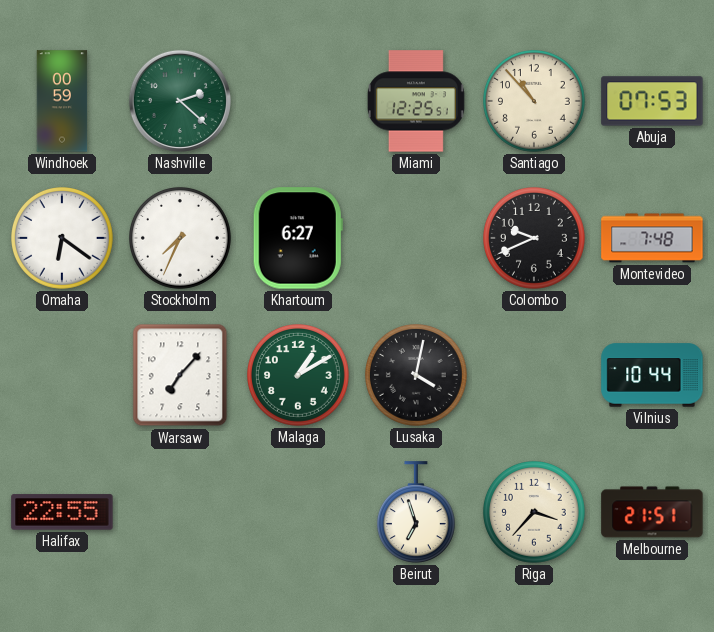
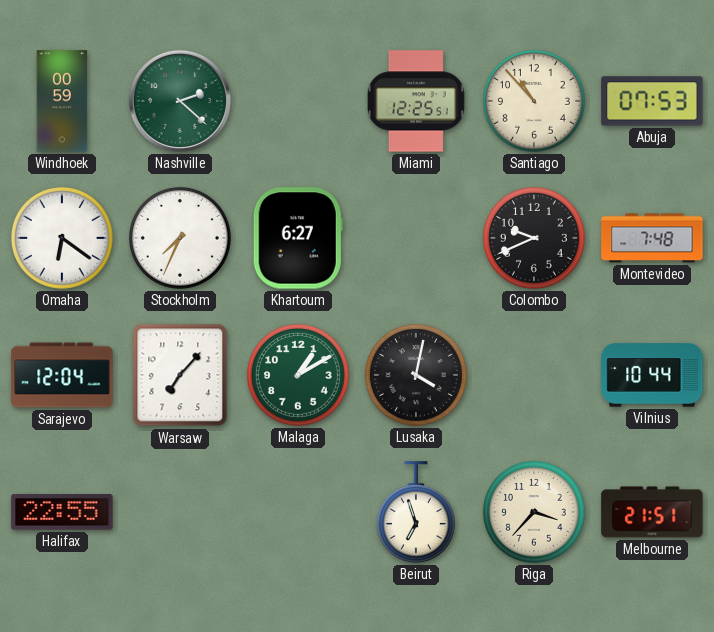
Sarajevo: none -> 12:04
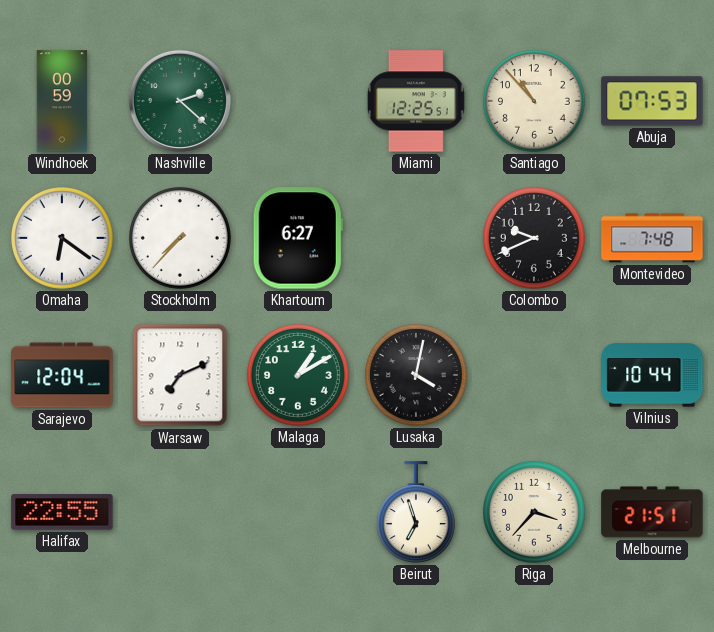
Stockholm: 7:34 -> 7:37
Warsaw: 7:07 -> 7:11
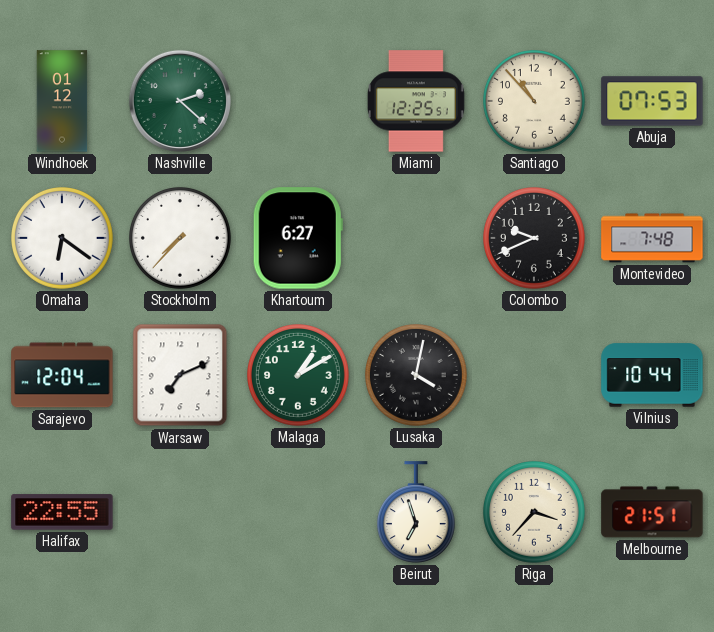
Windhoek: 00:59 -> 01:12
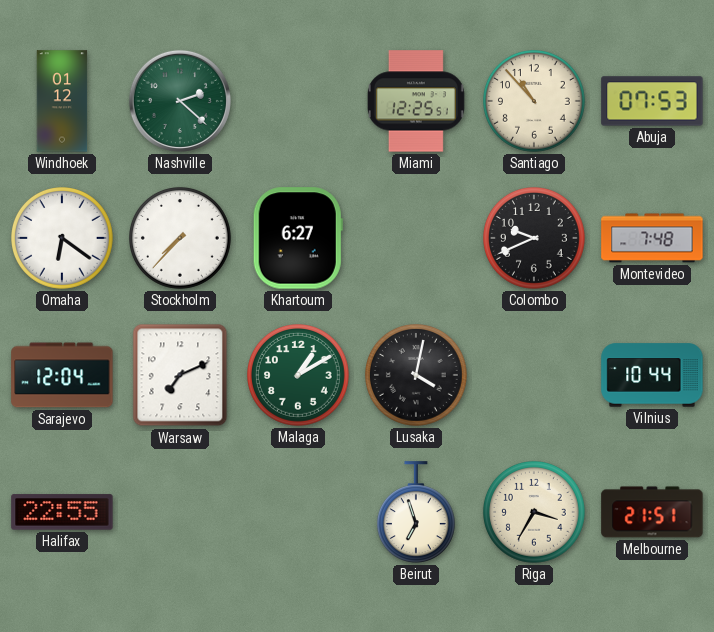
Riga: 3:37 -> 3:35
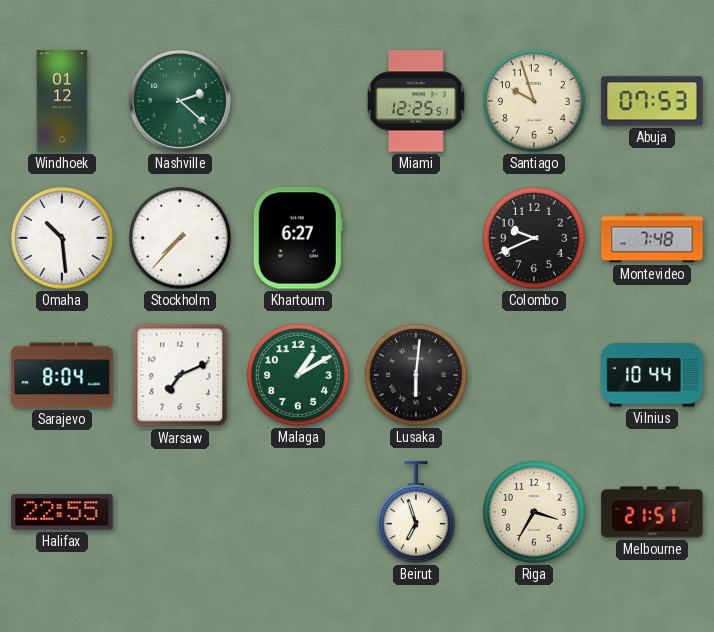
Santiago: 10:53 -> 9:57
Omaha: 6:21 -> 10:29
Sarajevo: 12:04 -> 8:04
Lusaka: 4:02 -> 6:01
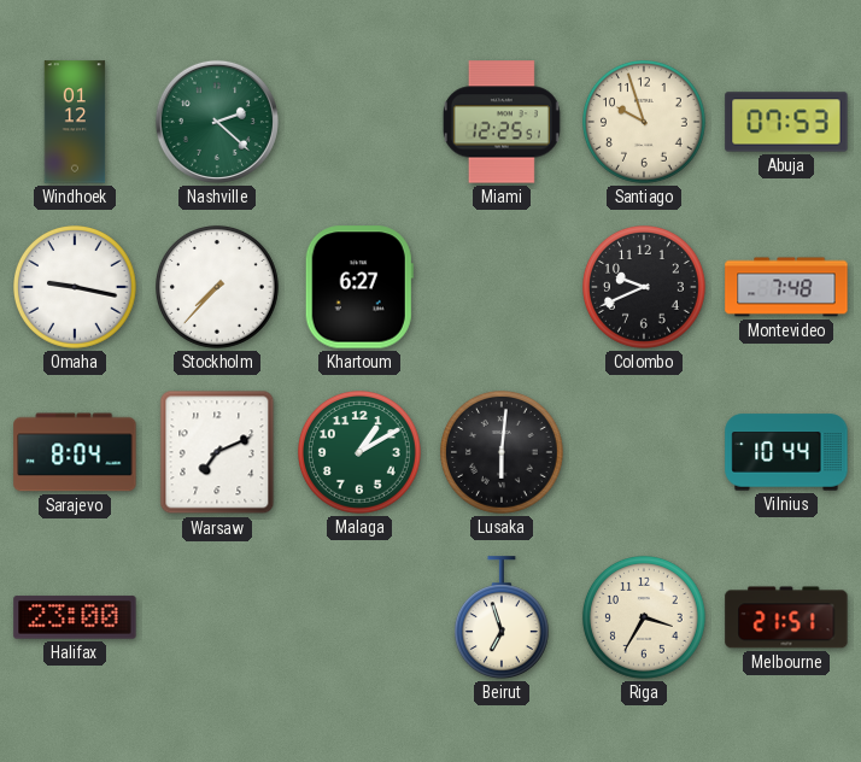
Omaha: 10:29 -> 9:17
Halifax: 22:55 -> 23:00
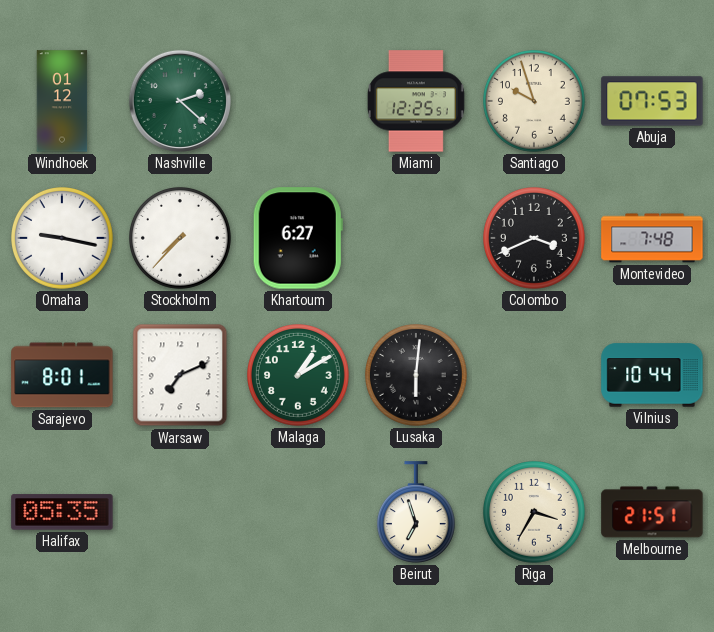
Colombo: 9:41 -> 3:41
Sarajevo: 8:04 -> 8:01
Halifax: 23:00 -> 05:35
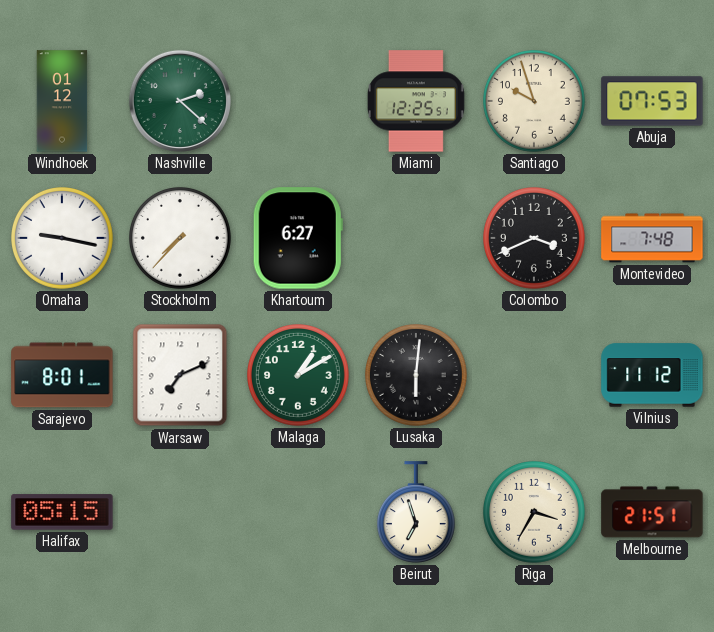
Vilnius: 10:44 -> 11:12
Halifax: 05:35 -> 05:15
